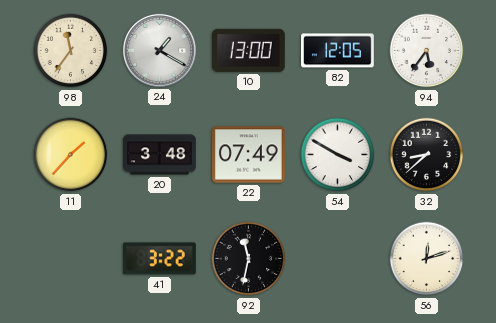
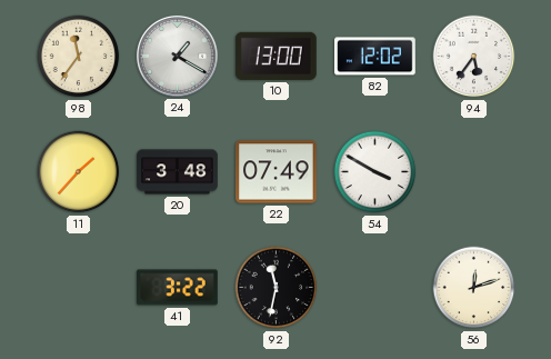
82: 12:05 -> 12:02
32: 8:38 -> none
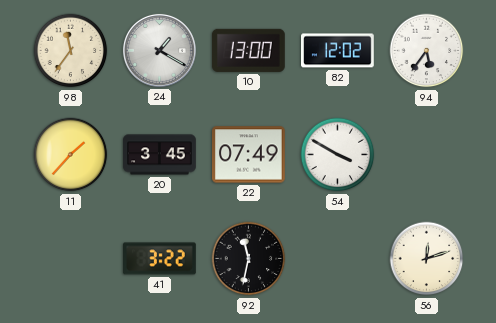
20: 3:48 -> 3:45
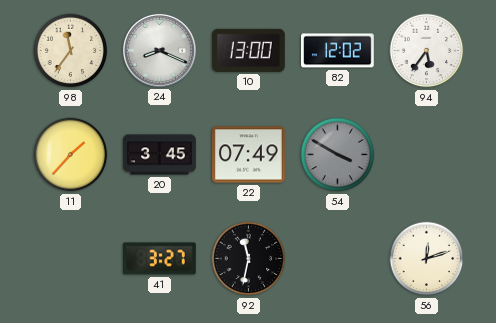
24: 1:20 -> 8:19
54 dial: white -> grey
41: 3:22 -> 3:27
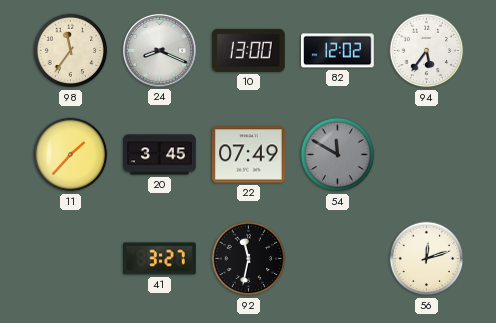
54: 3:50 -> 11:50
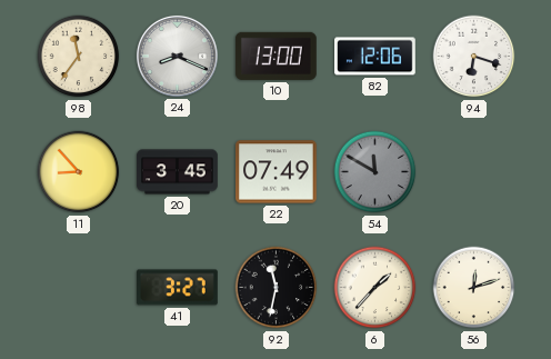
82: 12:02 -> 12:06
94: 5:36 -> 6:18
11: 1:37 -> 8:53
6: none -> 1:37
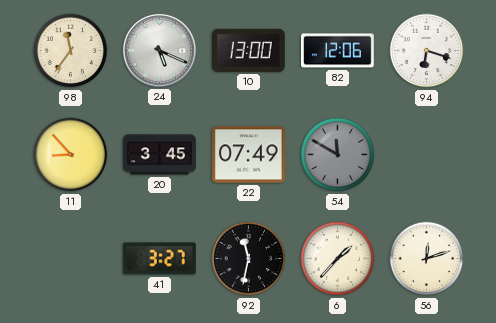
24: 8:19 -> 5:19
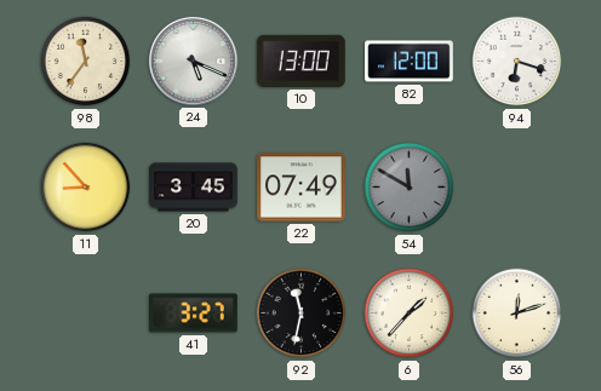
82: 12:06 -> 12:00
